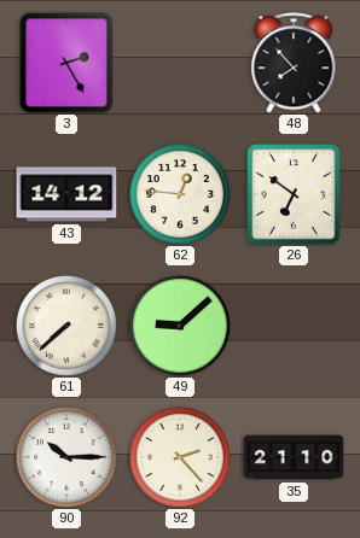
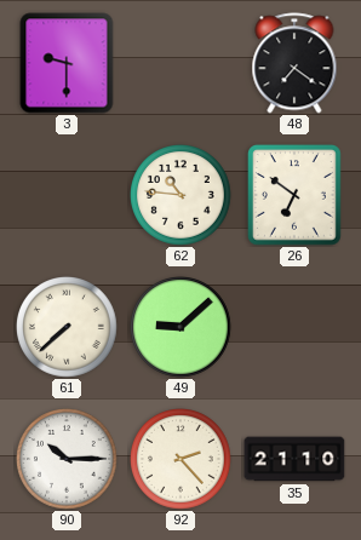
3: 2:25 -> 9:30
48: 7:53 -> 7:21
43: 14:12 -> none
62: 12:46 -> 10:46
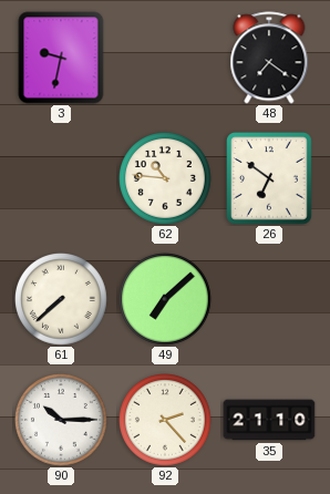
3: 9:30 -> 9:32
49: 9:08 -> 7:08
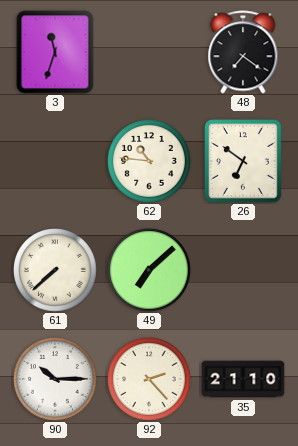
3: 9:32 -> 11:33
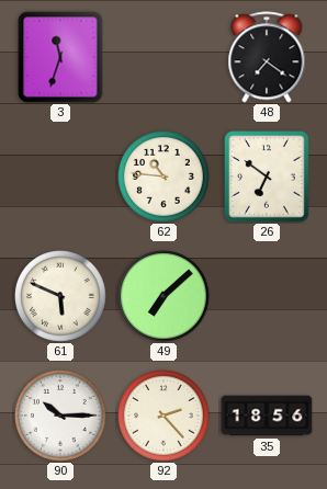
61: 7:38 -> 5:49
35: 21:10 -> 18:56
